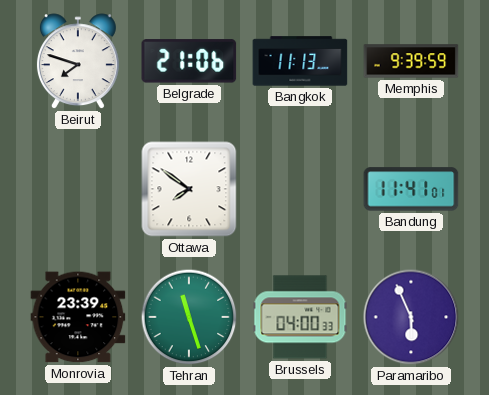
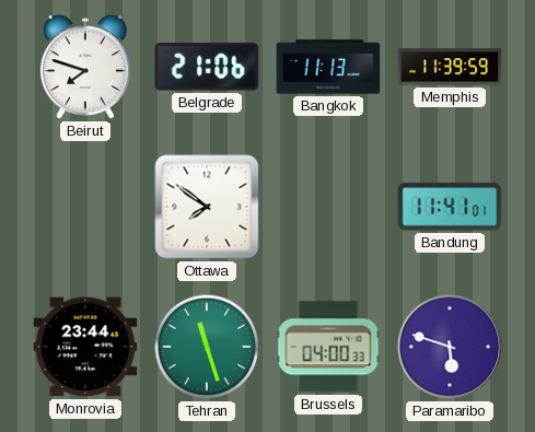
Memphis: 9:39 -> 11:39
Monrovia: 23:39 -> 23:44
Paramaribo: 5:56 -> 5:48
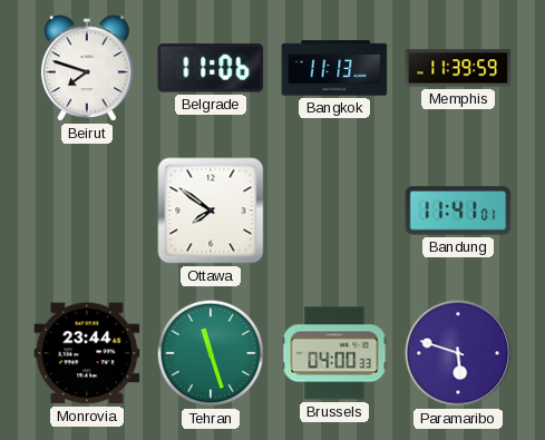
Belgrade: 21:06 -> 11:06
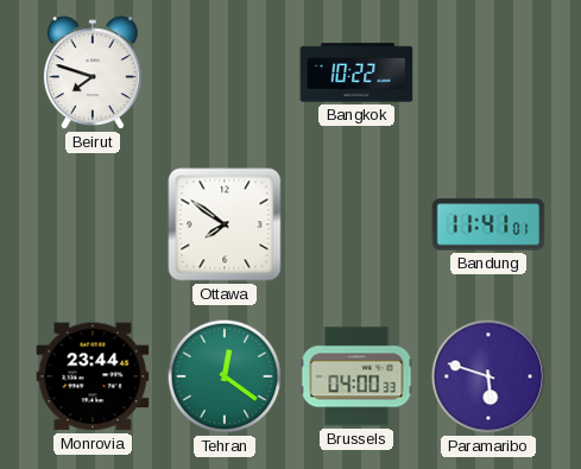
Belgrade: 11:06 -> none
Bangkok: 11:13 -> 10:22
Memphis: 11:39 -> none
Tehran: 11:27 -> 12:21
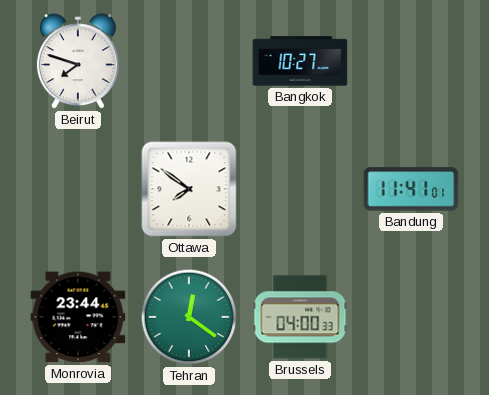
Bangkok: 10:22 -> 10:27
Paramaribo: 5:48 -> none
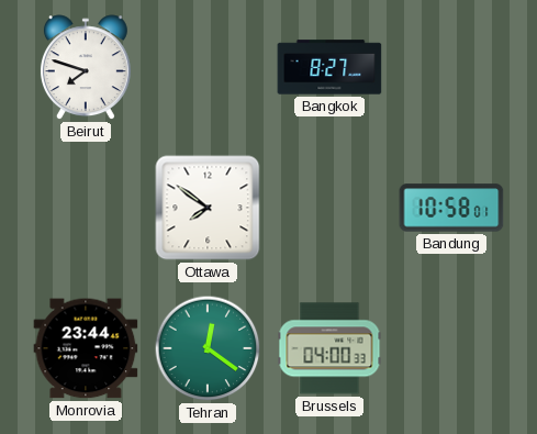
Bangkok: 10:27 -> 8:27
Bandung: 11:41 -> 10:58
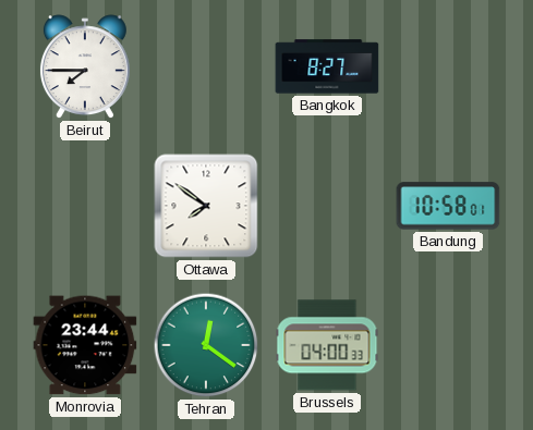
Beirut: 7:48 -> 7:45
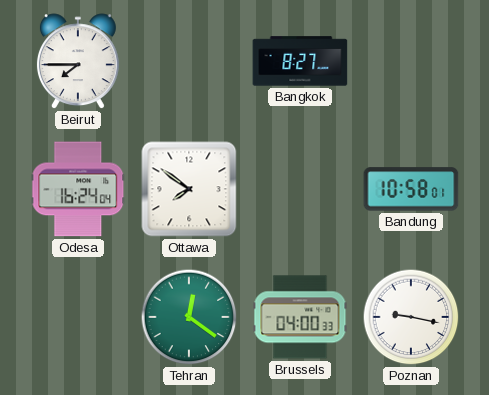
Odesa: none -> 16:24
Monrovia: 23:44 -> none
Poznan: none -> 9:17
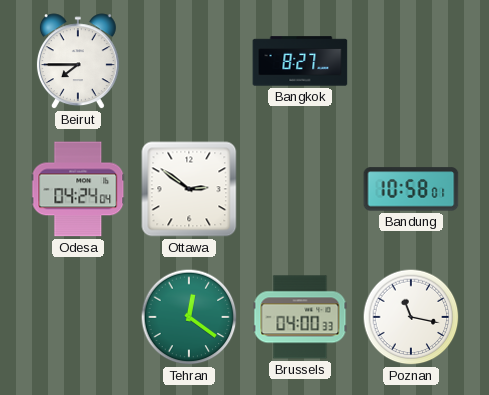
Odesa: 16:24 -> 04:24
Ottawa: 7:51 -> 2:51
Poznan: 9:17 -> 11:17
